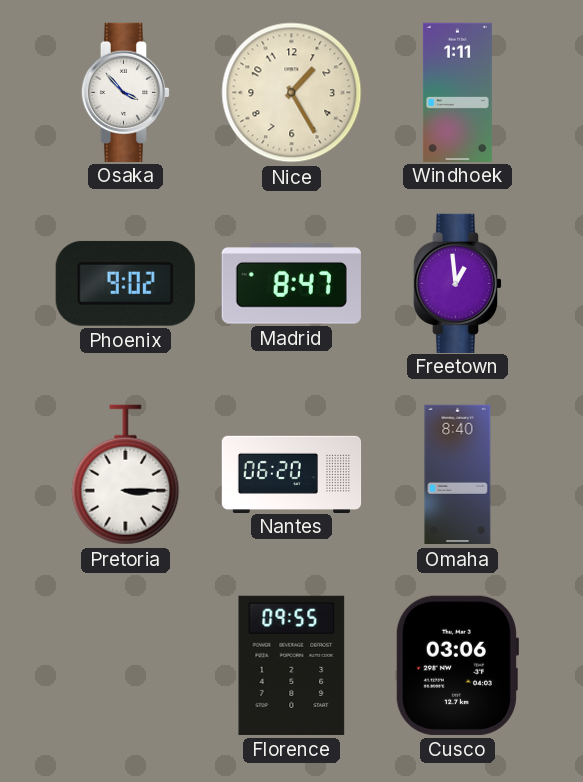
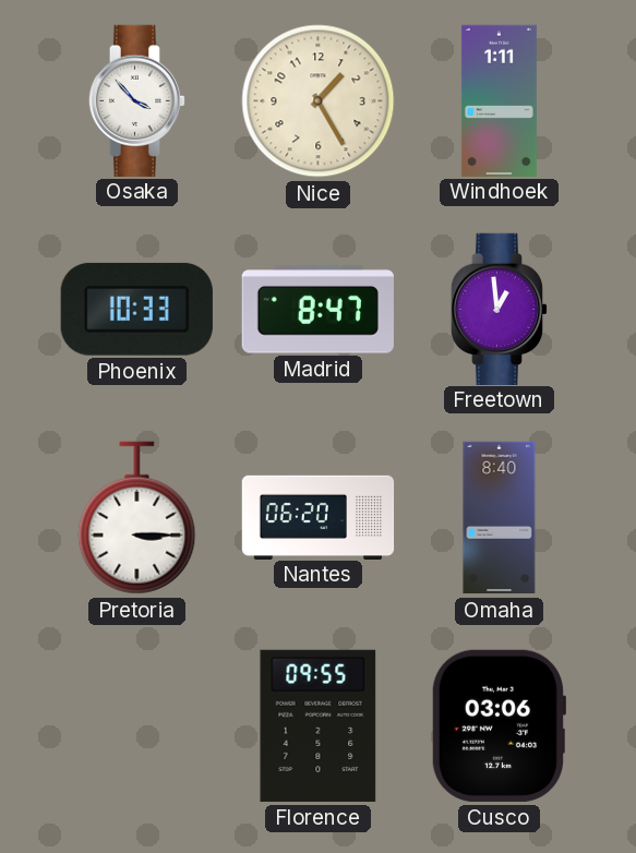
Phoenix: 9:02 -> 10:33
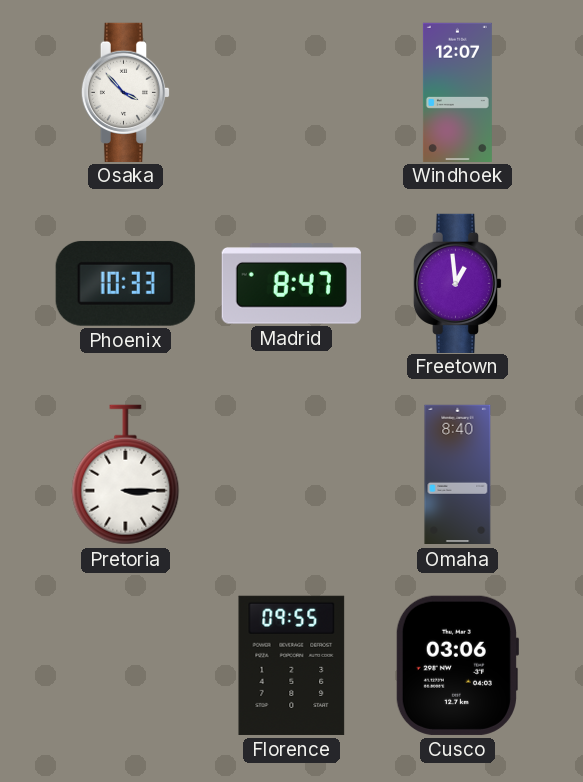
Nice: 1:25 -> none
Windhoek: 1:11 -> 12:07
Nantes: 06:20 -> none
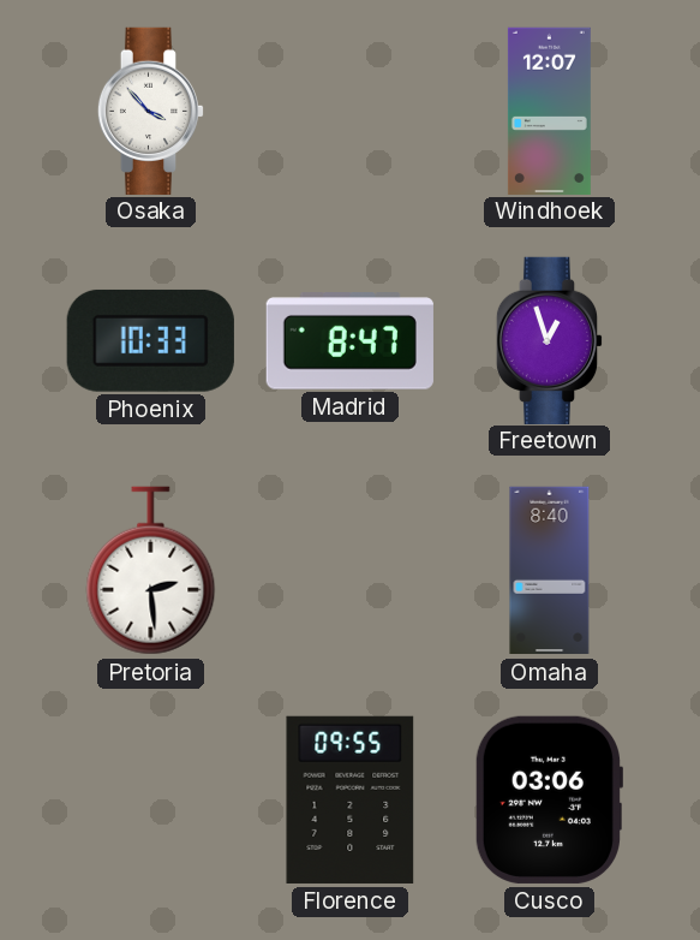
Freetown: 12:59 -> 12:57
Pretoria: 3:15 -> 2:29
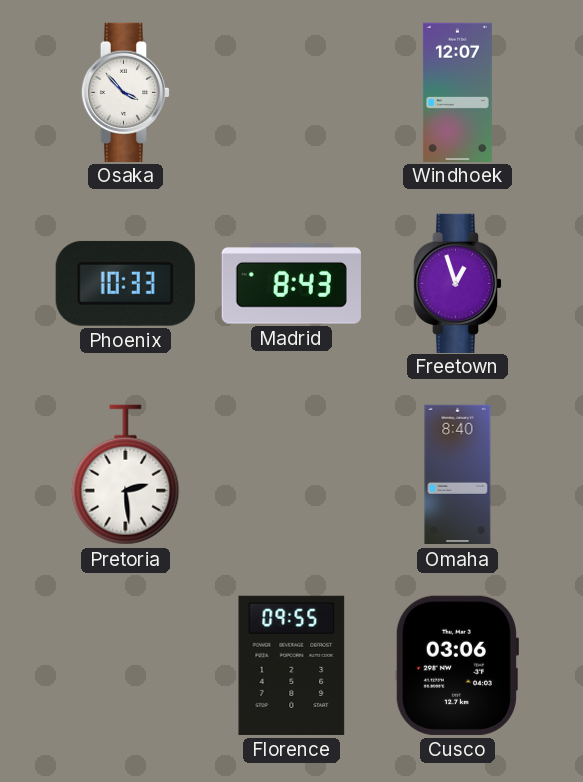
Madrid: 8:47 -> 8:43
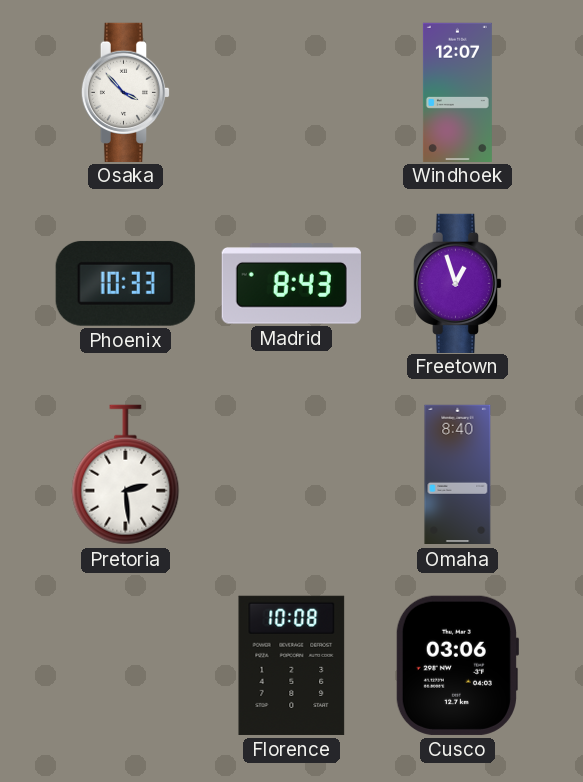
Florence: 09:55 -> 10:08
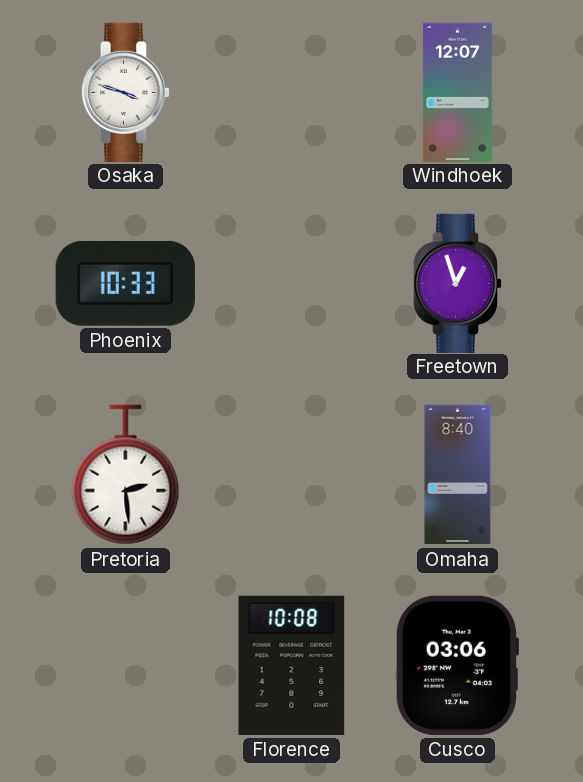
Osaka: 3:53 -> 3:48
Madrid: 8:43 -> none
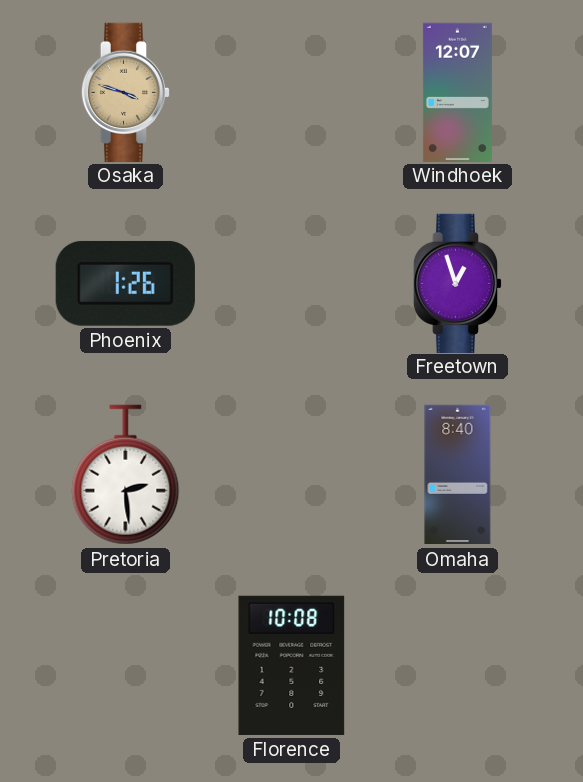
Osaka dial: white -> champagne
Phoenix: 10:33 -> 1:26
Cusco: 03:06 -> none
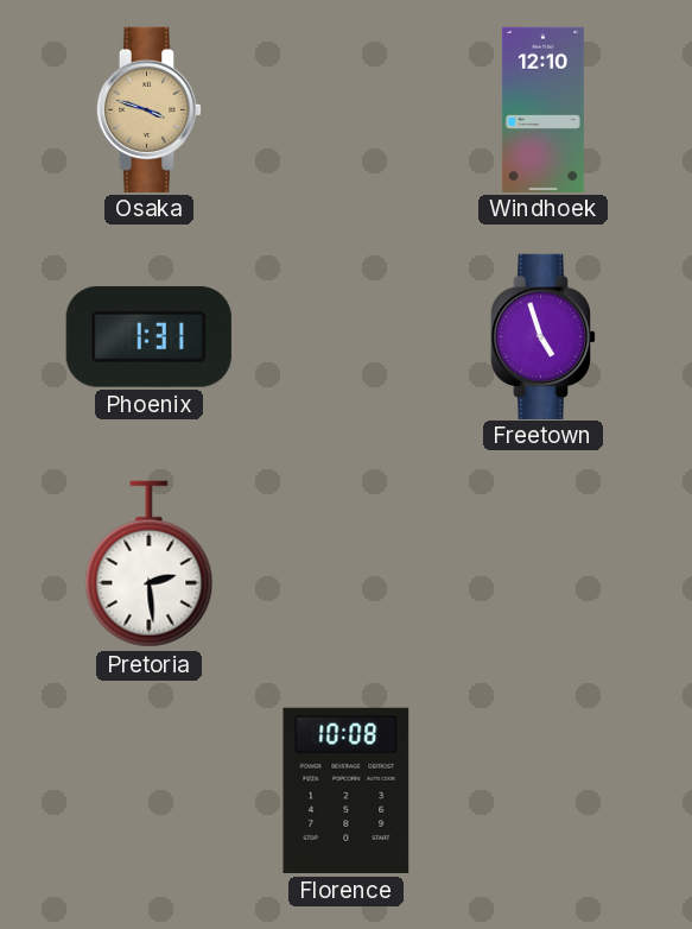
Windhoek: 12:07 -> 12:10
Phoenix: 1:26 -> 1:31
Freetown: 12:57 -> 4:57
Omaha: 8:40 -> none
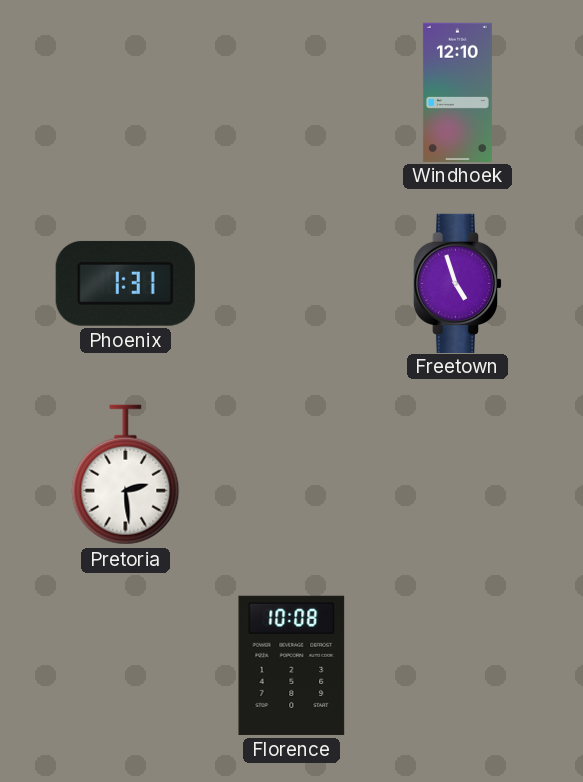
Osaka: 3:48 -> none
